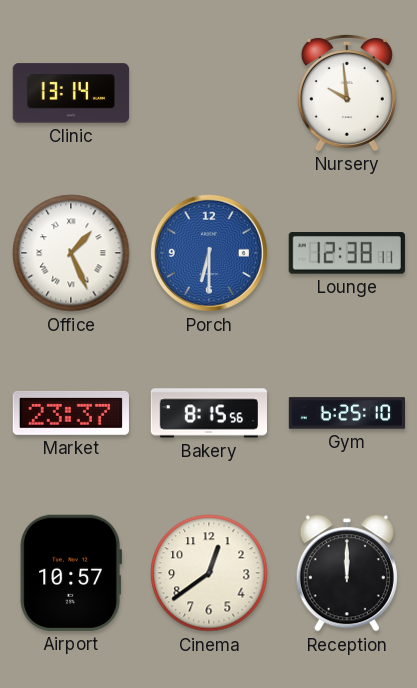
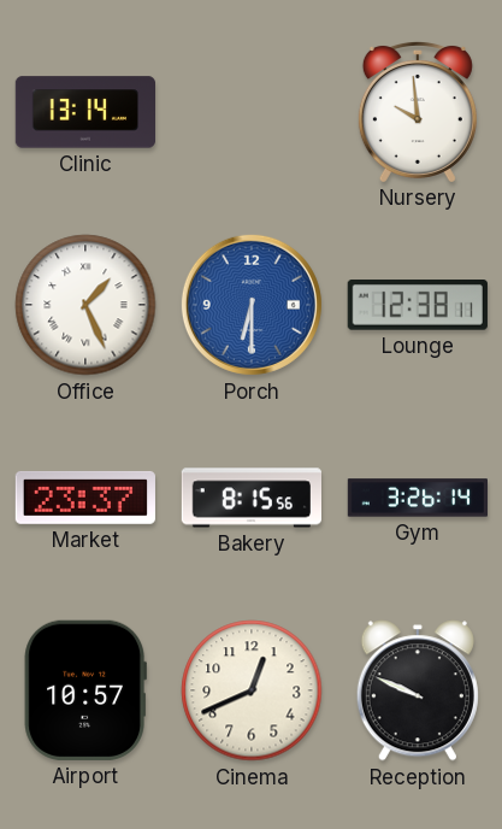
Gym: 6:25 -> 3:26
Cinema: 12:39 -> 12:41
Reception: 12:00 -> 9:49
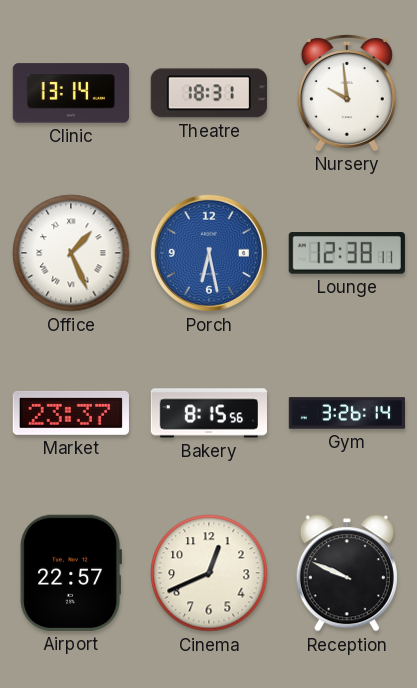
Theatre: none -> 18:31
Porch: 6:30 -> 6:28
Airport: 10:57 -> 22:57
